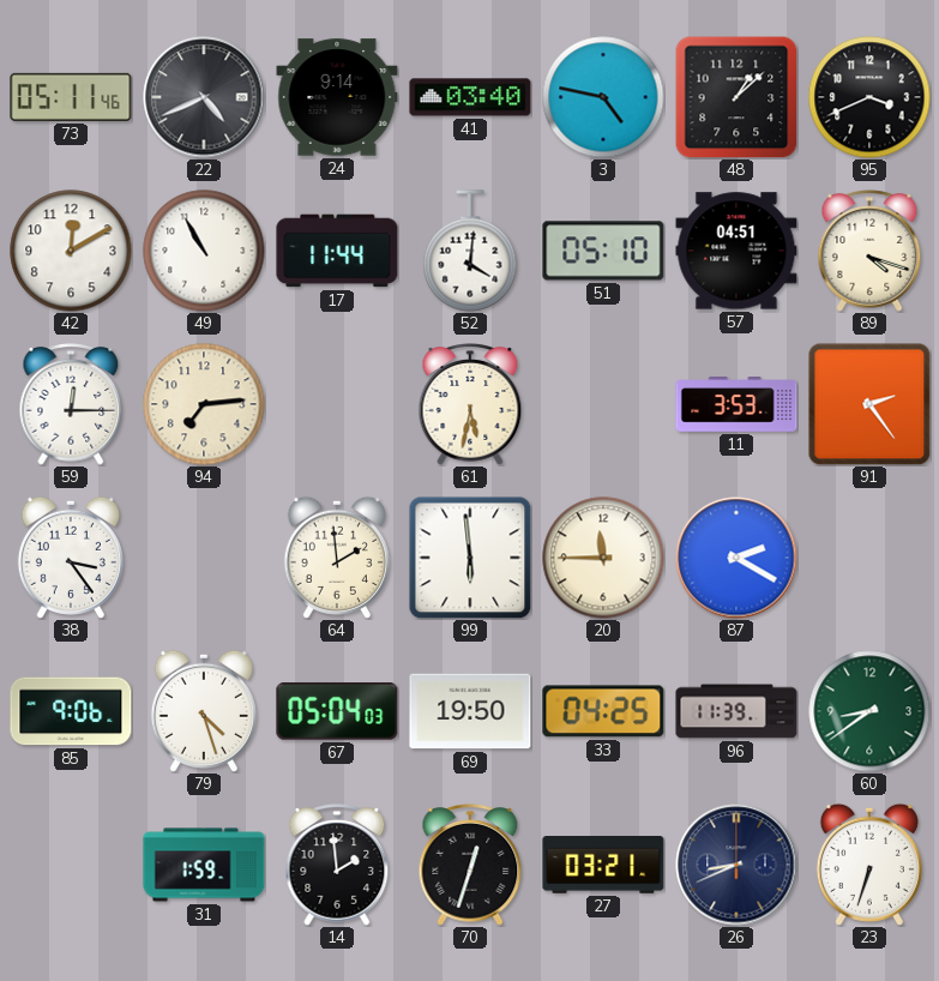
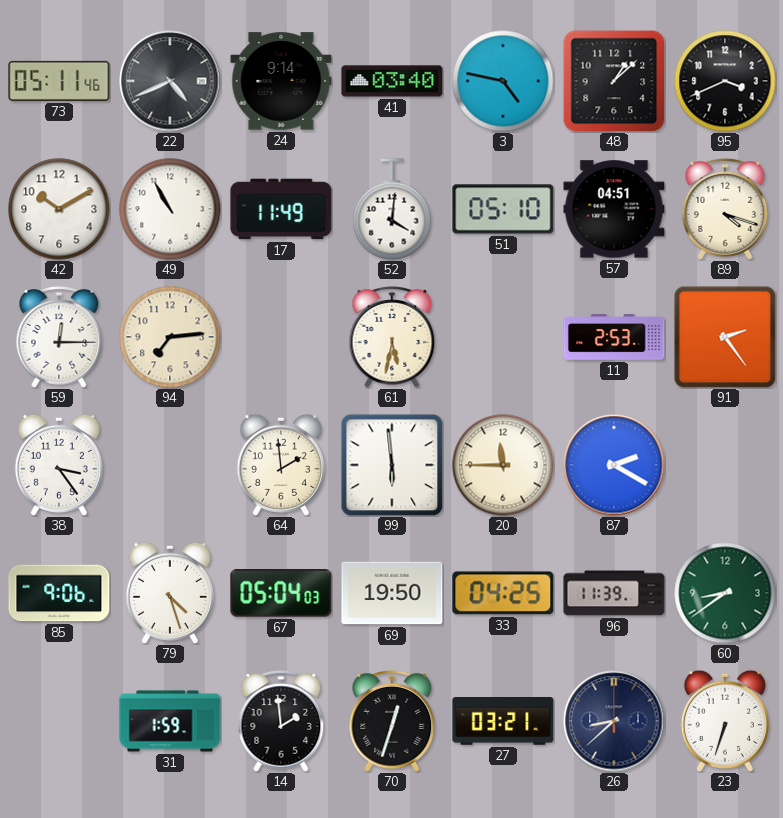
42: 12:10 -> 10:10
17: 11:44 -> 11:49
11: 3:53 -> 2:53
26: 8:41 -> 8:38
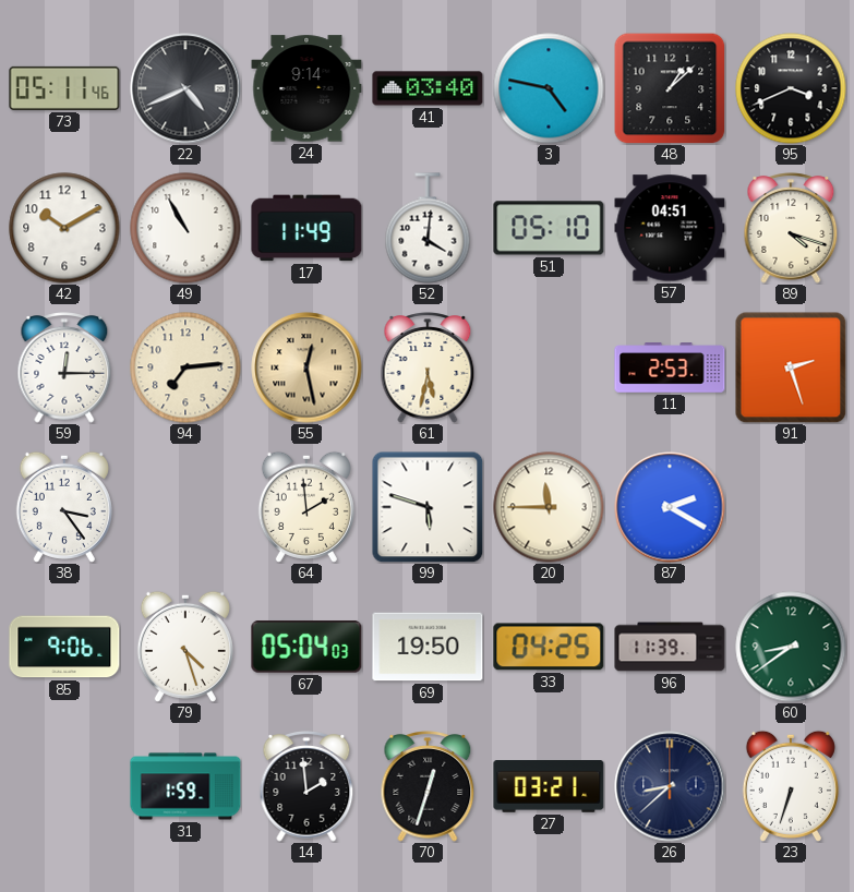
55: none -> 12:28
91: 2:24 -> 2:27
99: 5:59 -> 5:48
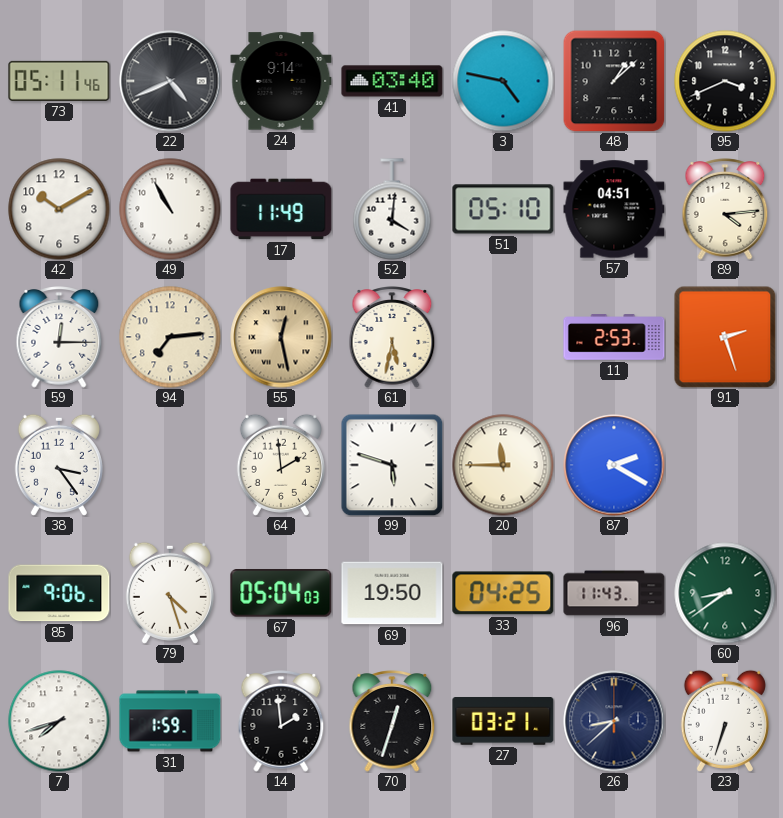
89: 4:18 -> 4:14
96: 11:39 -> 11:43
7: none -> 7:42
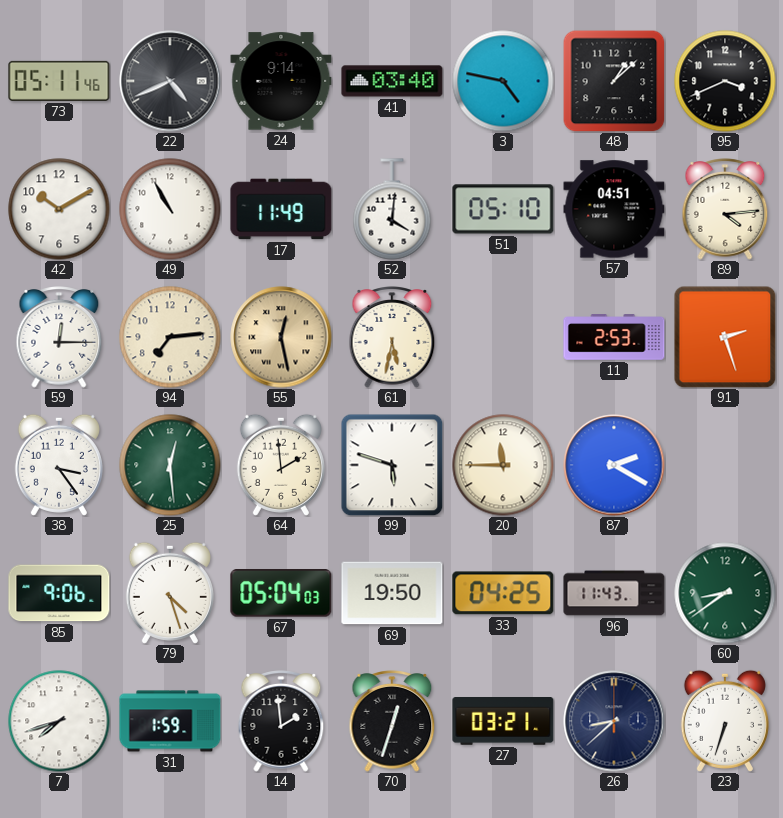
25: none -> 12:29
